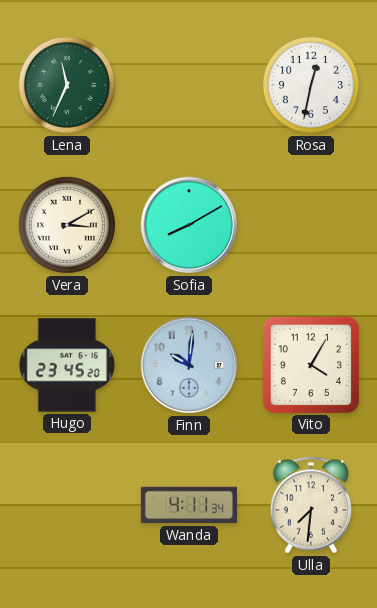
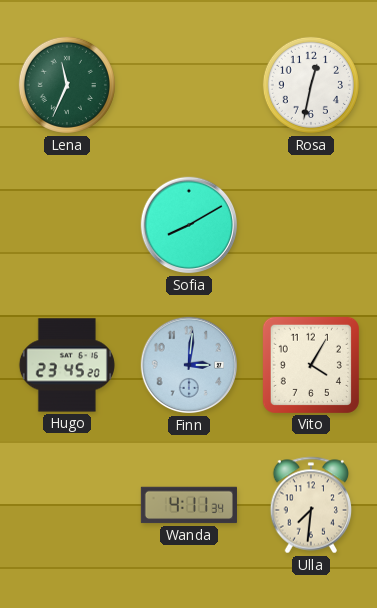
Vera: 3:10 -> none
Finn: 10:01 -> 3:01
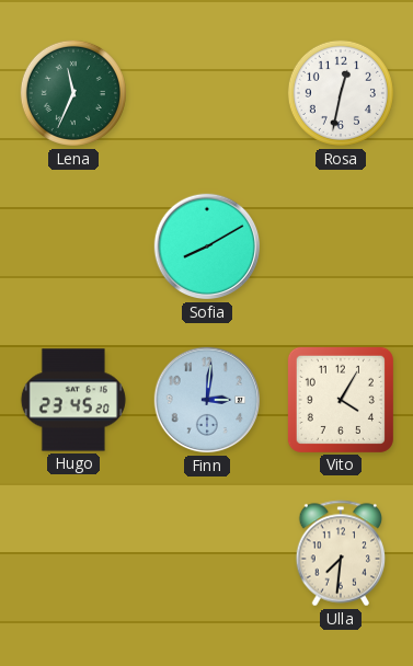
Wanda: 4:11 -> none
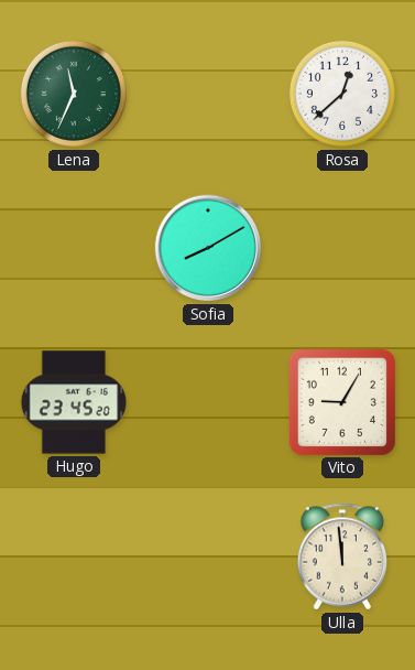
Rosa: 12:32 -> 12:38
Finn: 3:01 -> none
Vito: 4:05 -> 9:05
Ulla: 7:31 -> 11:59
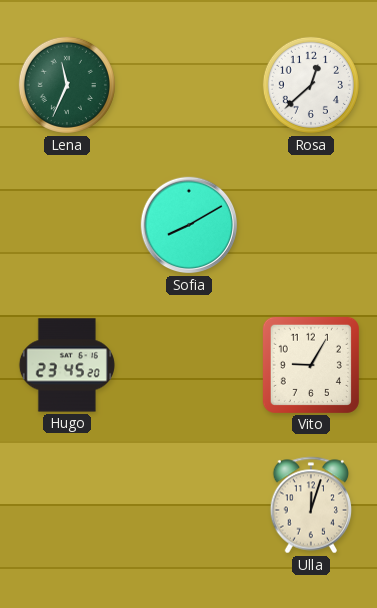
Ulla: 11:59 -> 12:03
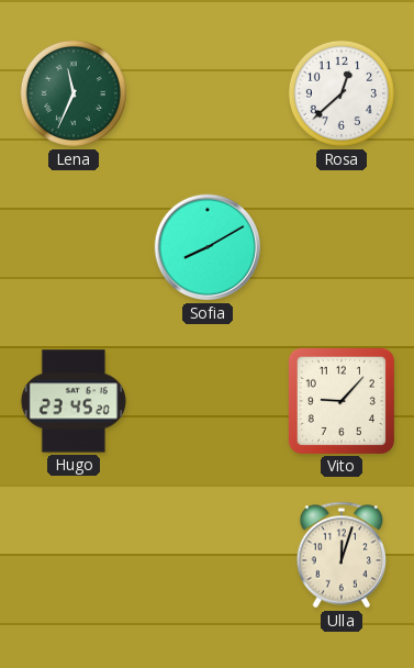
Vito: 9:05 -> 9:07
